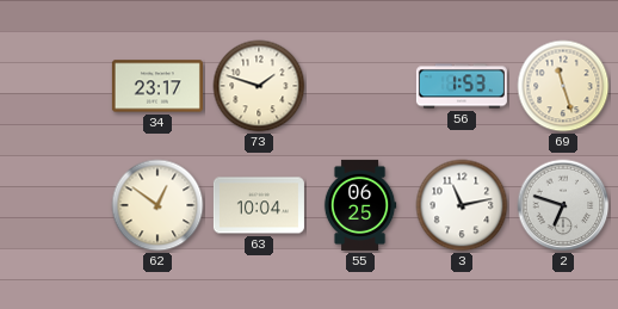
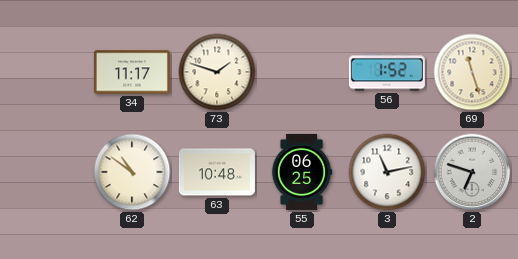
34: 23:17 -> 11:17
56: 1:53 -> 1:52
62: 12:51 -> 10:51
63: 10:04 -> 10:48
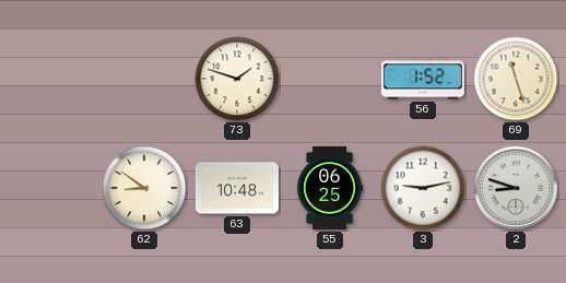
34: 11:17 -> none
62: 10:51 -> 8:51
3: 11:13 -> 9:13
2: 6:48 -> 8:48
